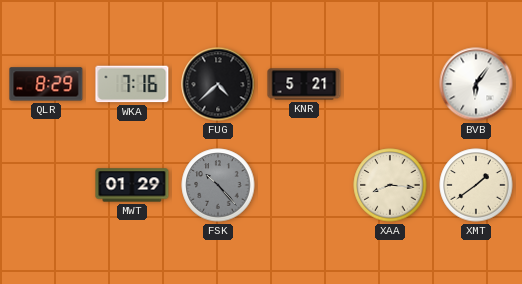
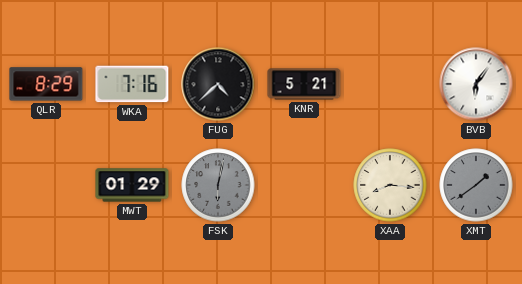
FSK: 10:23 -> 6:02
XMT dial: cream -> grey
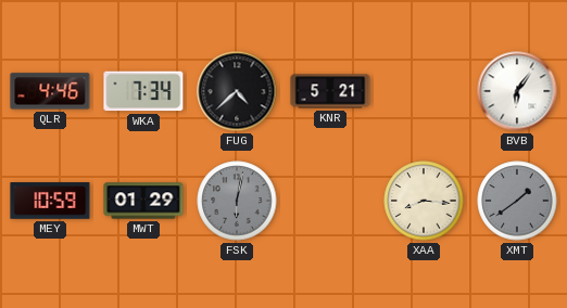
QLR: 8:29 -> 4:46
WKA: 7:16 -> 7:34
MEY: none -> 10:59
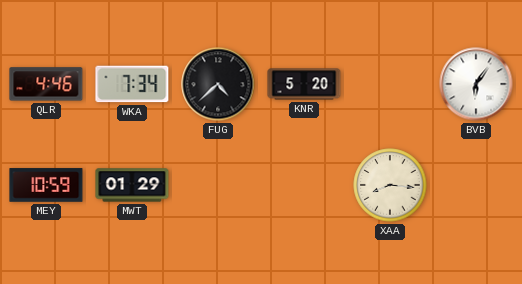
KNR: 5:21 -> 5:20
FSK: 6:02 -> none
XMT: 1:39 -> none
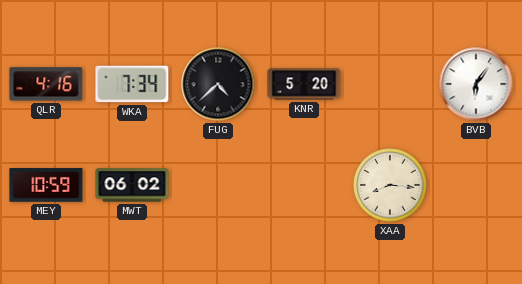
QLR: 4:46 -> 4:16
MWT: 01:29 -> 06:02
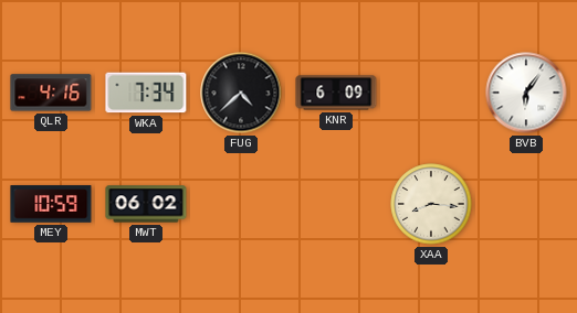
KNR: 5:20 -> 6:09
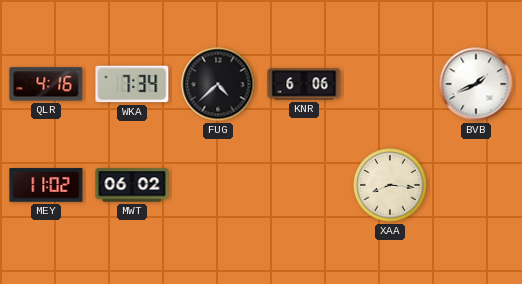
KNR: 6:09 -> 6:06
BVB: 6:06 -> 1:41
MEY: 10:59 -> 11:02
